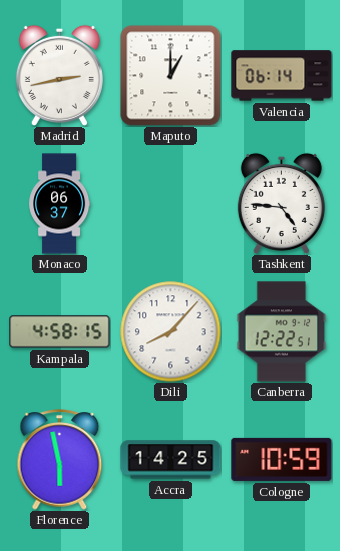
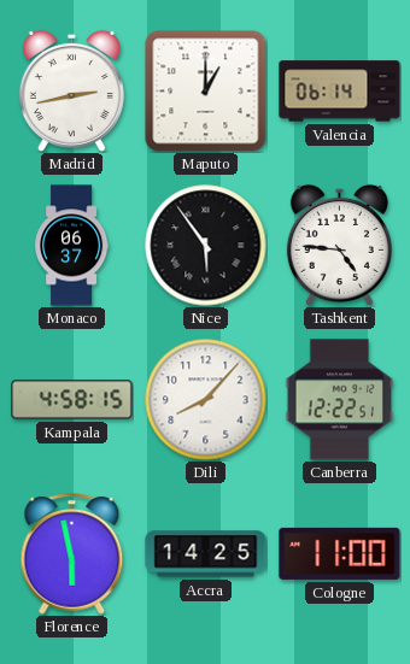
Nice: none -> 5:54
Cologne: 10:59 -> 11:00
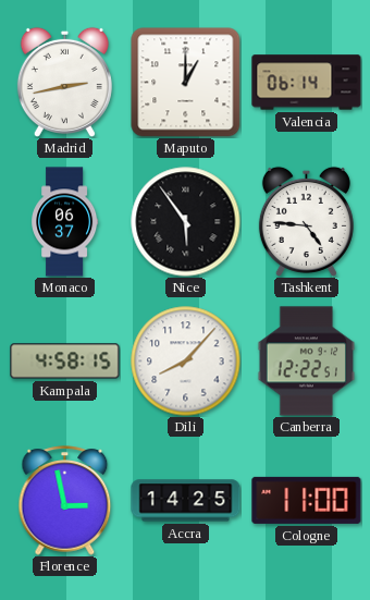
Florence: 5:58 -> 2:58
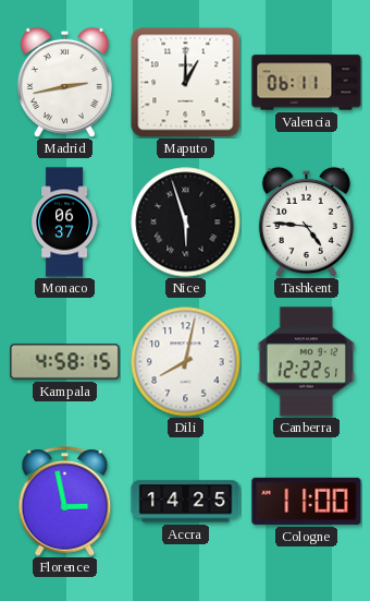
Valencia: 06:14 -> 06:11
Nice: 5:54 -> 5:57
Dili: 8:07 -> 8:02
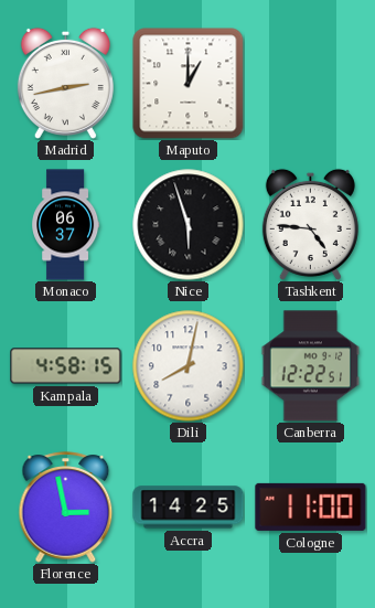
Valencia: 06:11 -> none
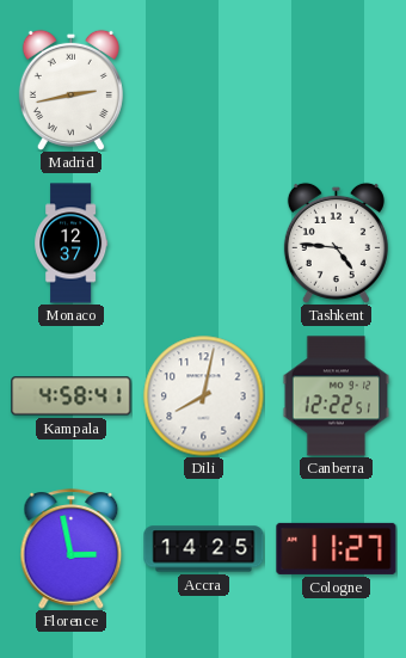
Maputo: 1:00 -> none
Monaco: 06:37 -> 12:37
Nice: 5:57 -> none
Kampala: 4:58:15 -> 4:58:41
Cologne: 11:00 -> 11:27
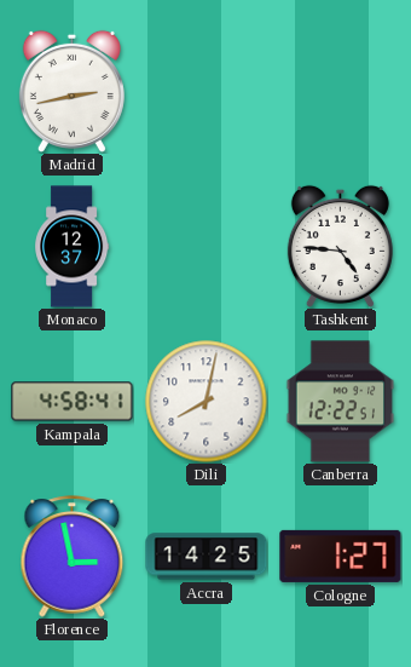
Cologne: 11:27 -> 1:27
